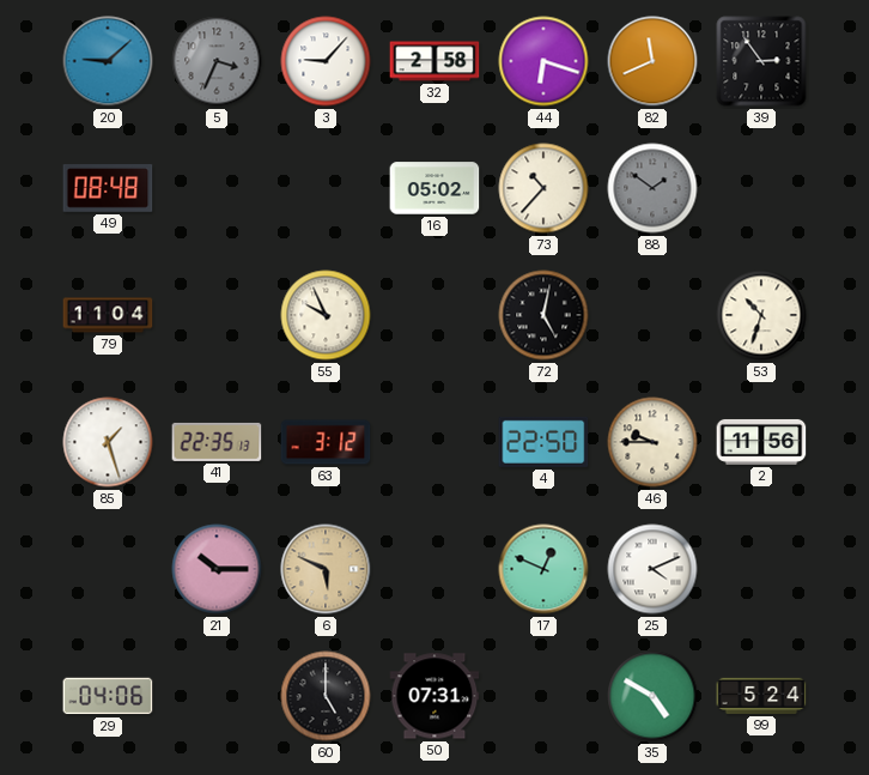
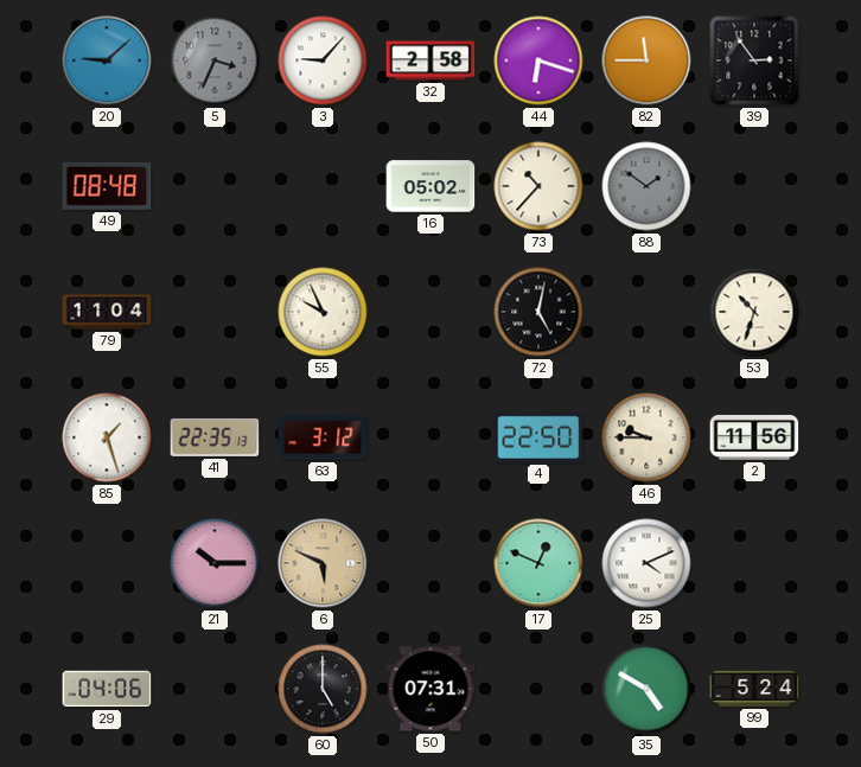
82: 11:41 -> 11:45
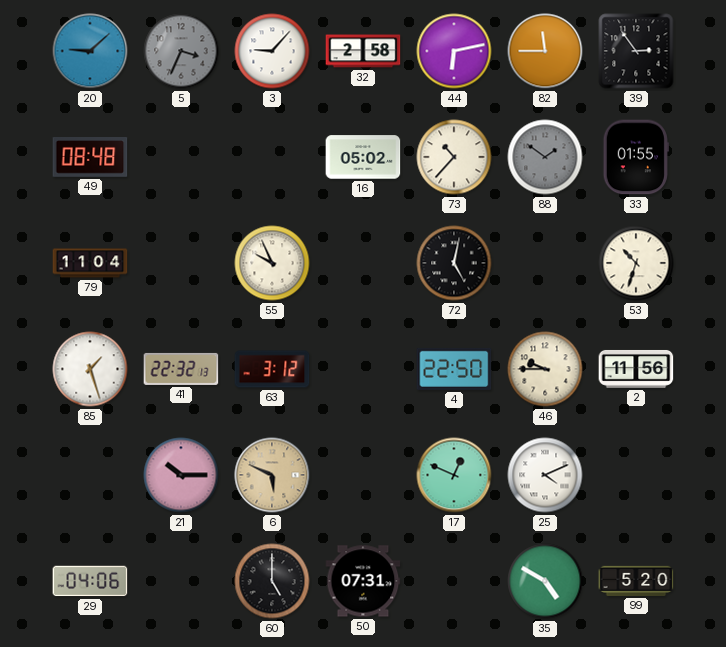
44: 6:18 -> 6:13
33: none -> 01:55
41: 22:35 -> 22:32
99: 5:24 -> 5:20
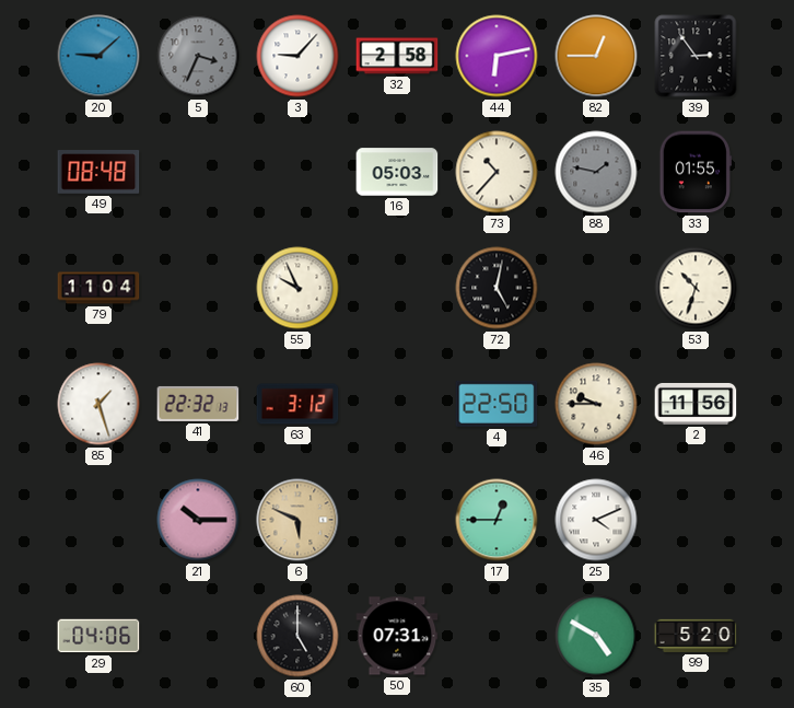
82: 11:45 -> 12:45
16: 05:02 -> 05:03
88: 1:51 -> 1:47
17: 12:49 -> 12:45
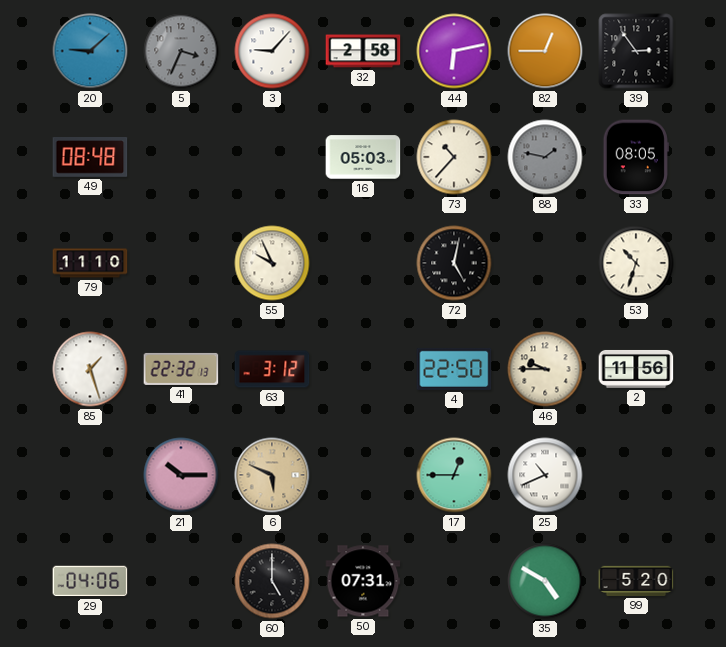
33: 01:55 -> 08:05
79: 11:04 -> 11:10
25: 4:11 -> 10:41
